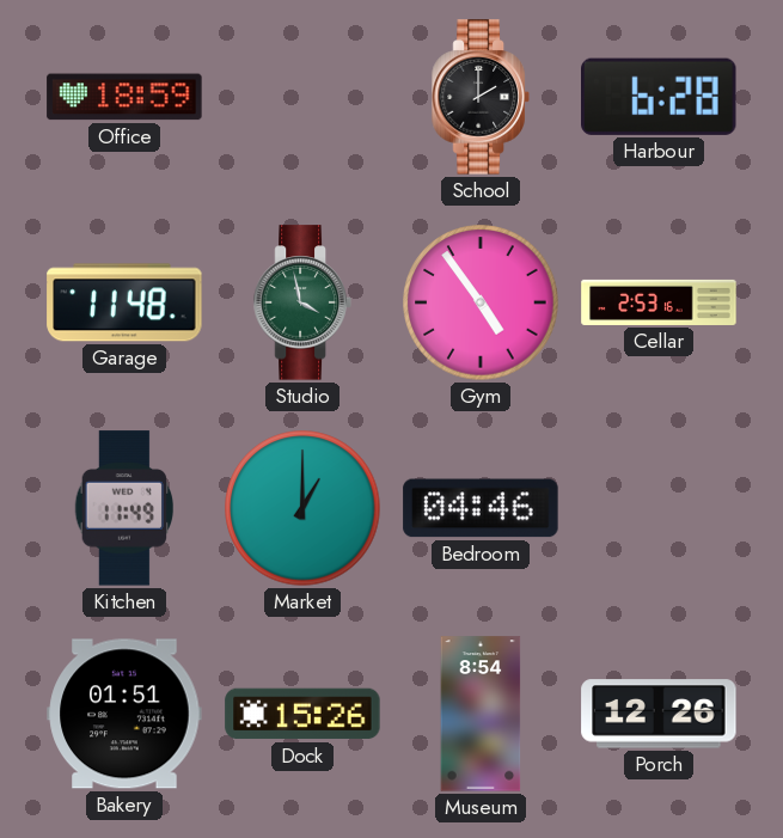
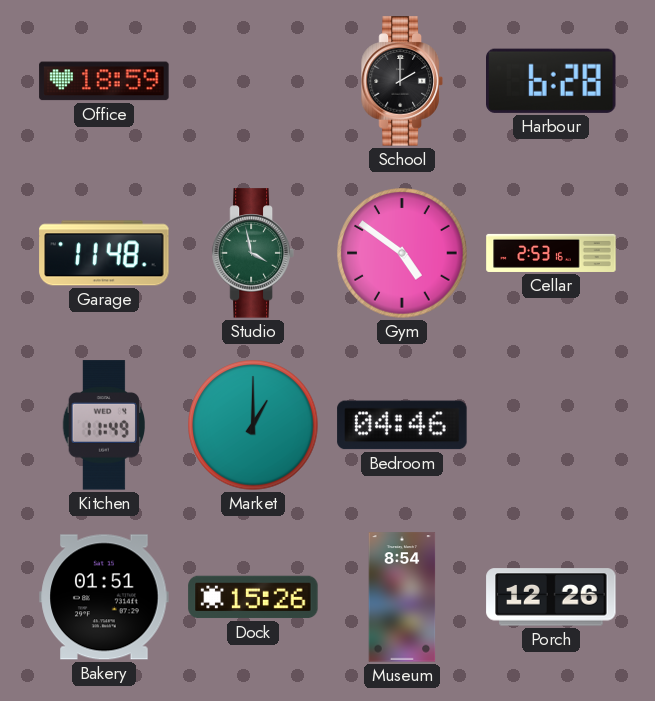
Gym: 4:54 -> 4:51
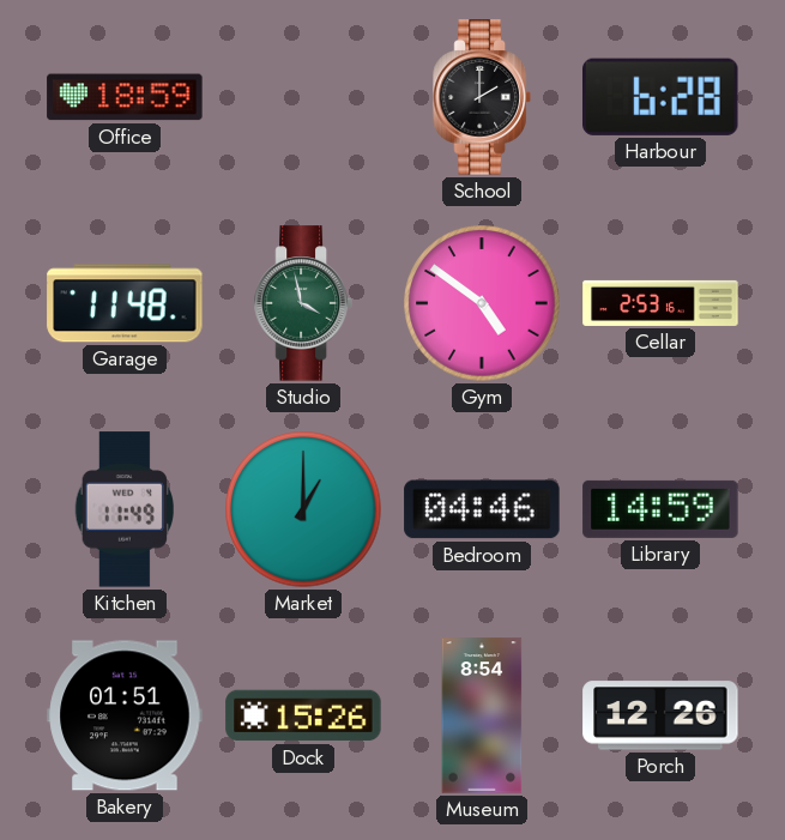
Library: none -> 14:59
